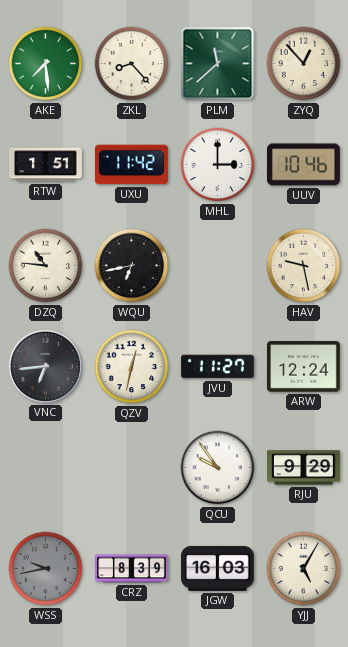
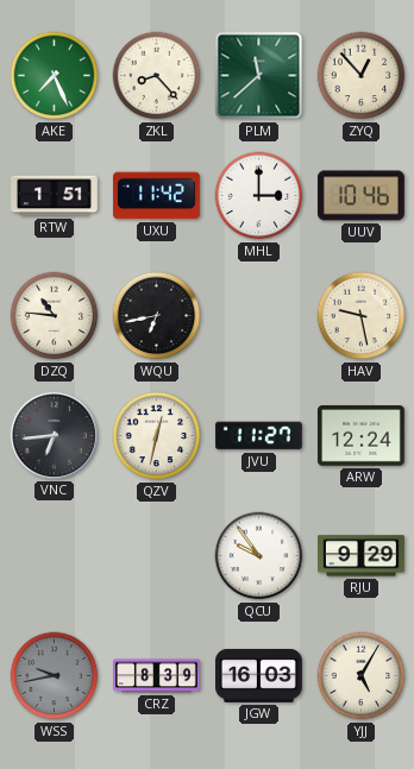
AKE: 7:29 -> 7:26
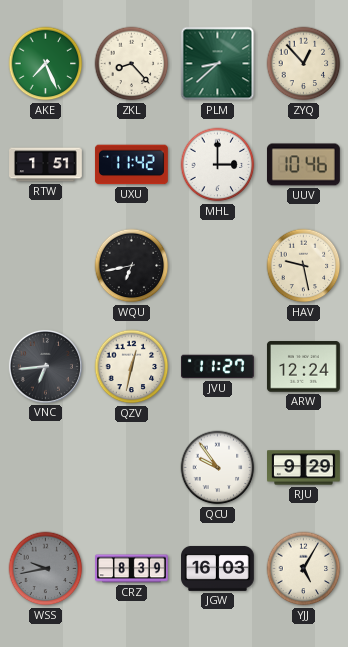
PLM: 11:38 -> 8:38
DZQ: 10:46 -> none
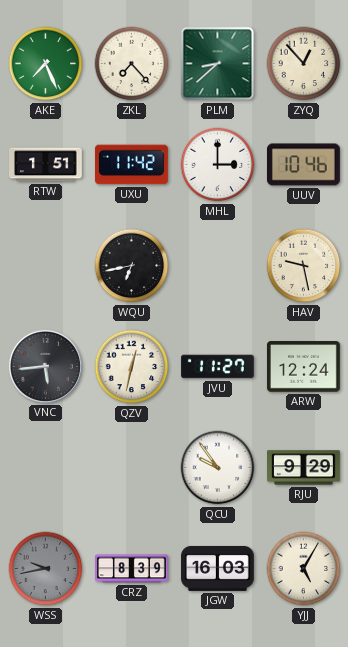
ZKL: 8:23 -> 7:23
VNC: 6:44 -> 5:44
